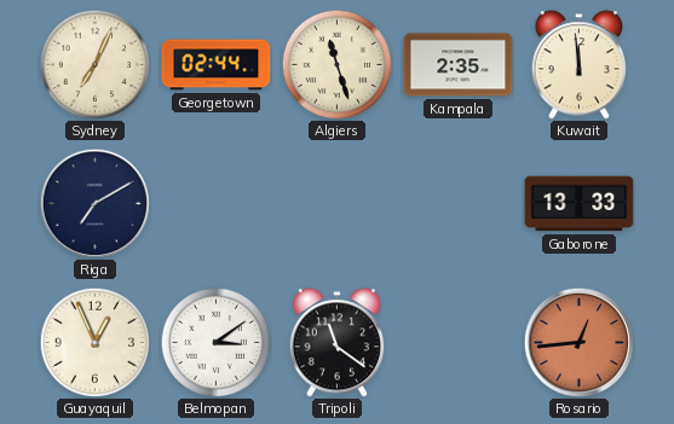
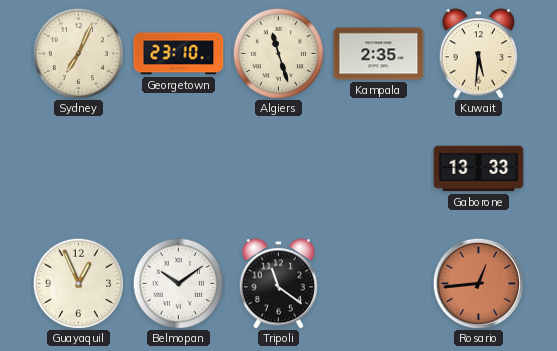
Georgetown: 02:44 -> 23:10
Kuwait: 11:59 -> 5:31
Riga: 7:10 -> none
Belmopan: 3:09 -> 10:09
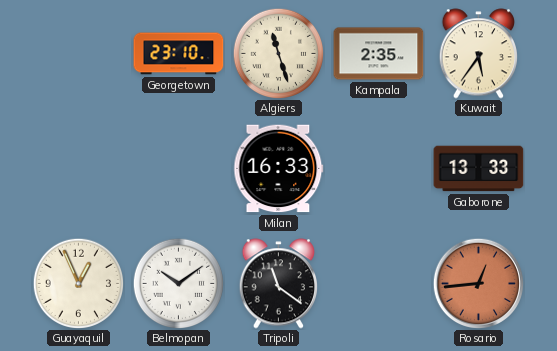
Sydney: 7:04 -> none
Kuwait: 5:31 -> 5:36
Milan: none -> 16:33
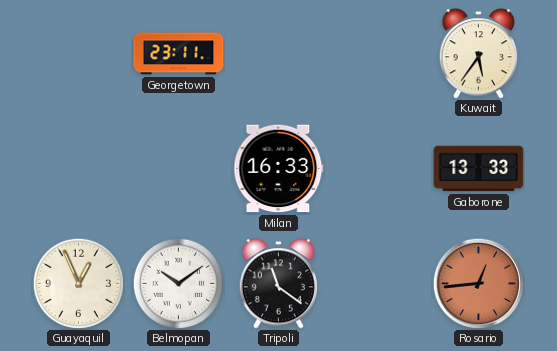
Georgetown: 23:10 -> 23:11
Algiers: 11:27 -> none
Kampala: 2:35 -> none
